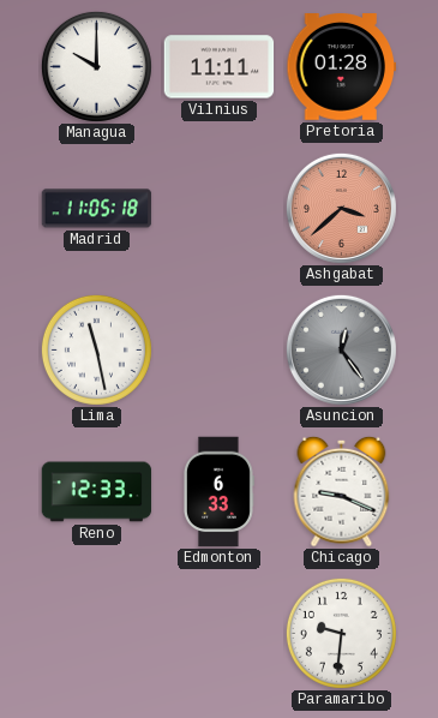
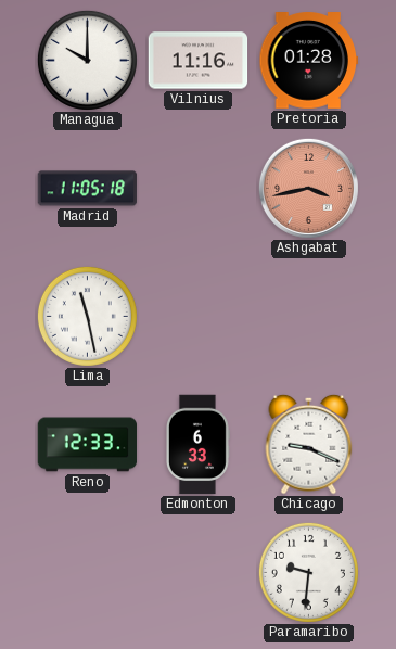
Vilnius: 11:11 -> 11:16
Ashgabat: 3:38 -> 3:43
Asuncion: 12:24 -> none
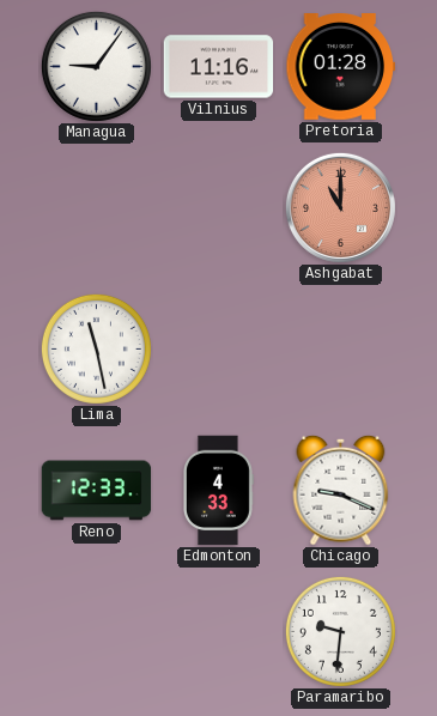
Managua: 10:00 -> 9:06
Madrid: 11:05 -> none
Ashgabat: 3:43 -> 11:00
Edmonton: 6:33 -> 4:33
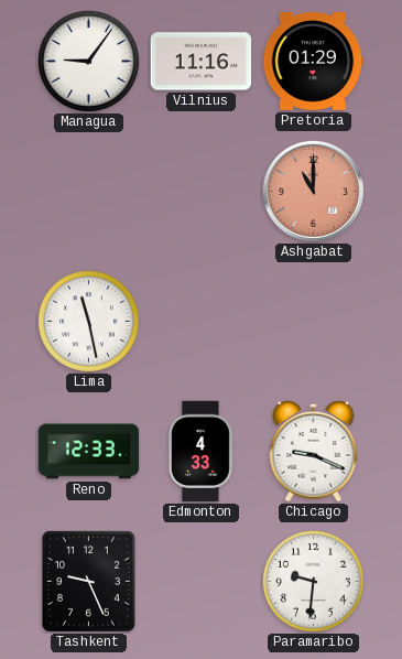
Pretoria: 01:28 -> 01:29
Tashkent: none -> 9:26
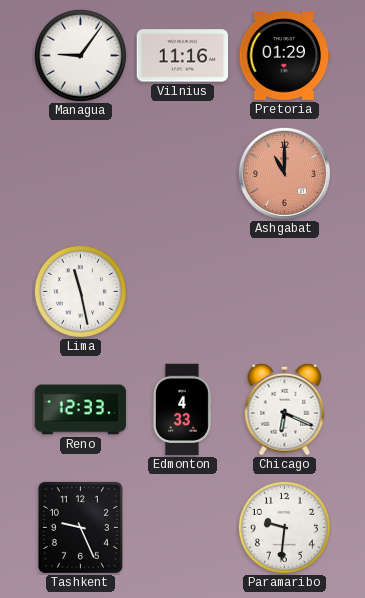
Chicago: 9:19 -> 6:19
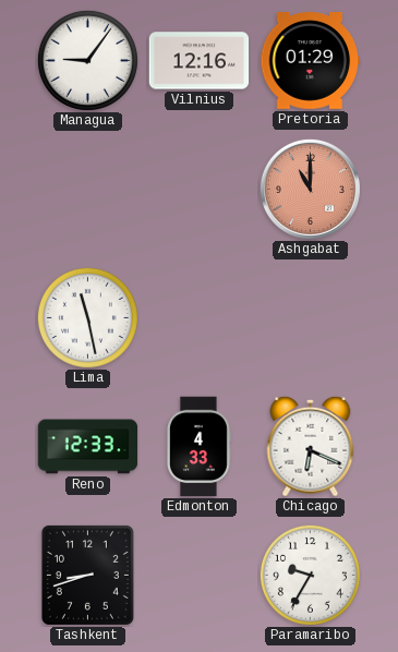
Vilnius: 11:16 -> 12:16
Tashkent: 9:26 -> 8:42
Paramaribo: 9:31 -> 9:35
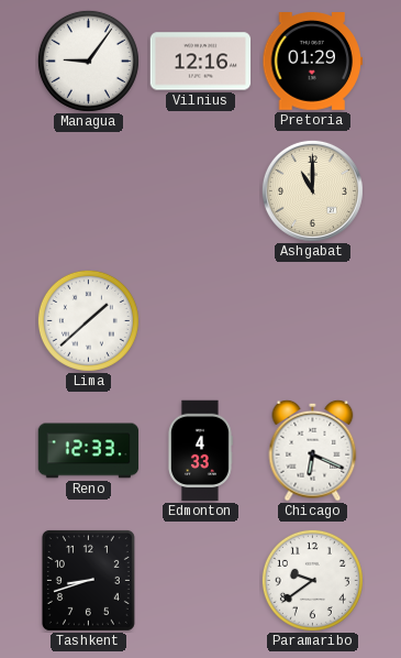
Ashgabat dial: salmon -> cream
Lima: 11:28 -> 1:38
Paramaribo: 9:35 -> 9:39
